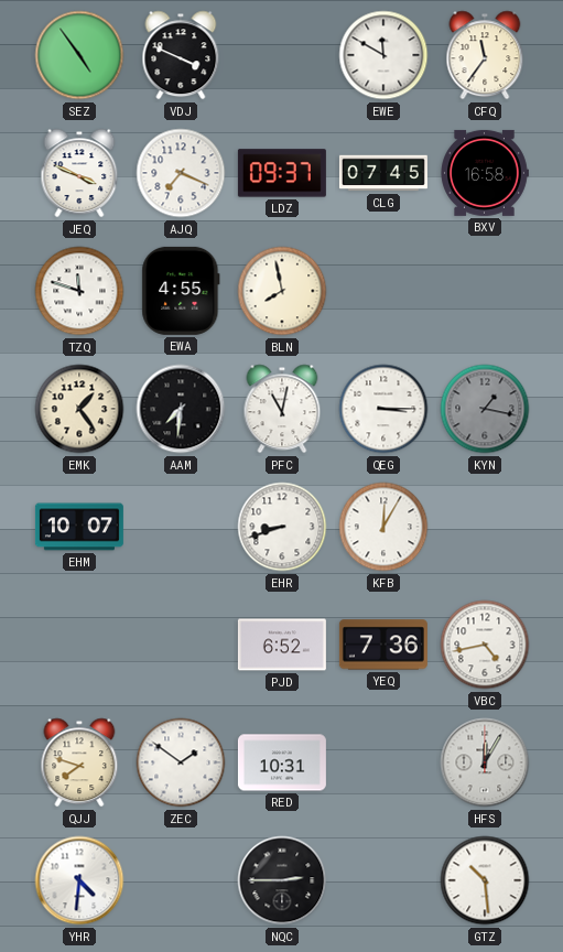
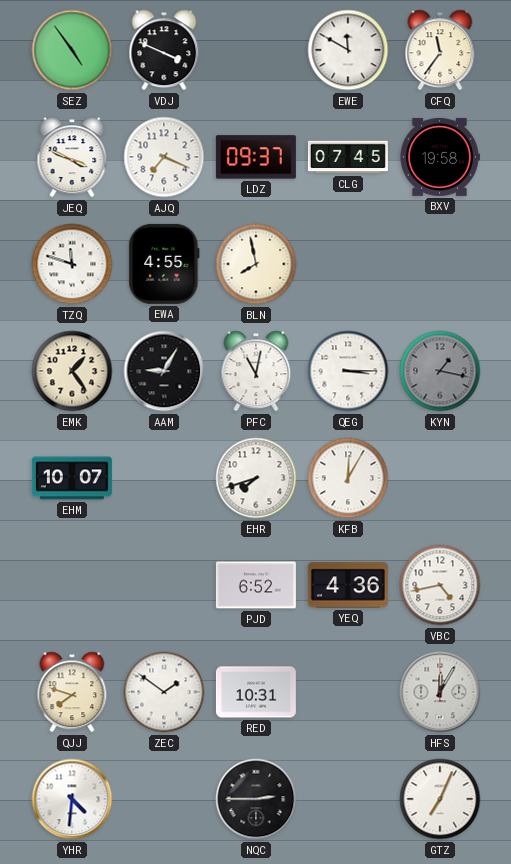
BXV: 16:58 -> 19:58
AAM: 7:31 -> 9:05
EHR: 8:42 -> 7:42
YEQ: 7:36 -> 4:36
GTZ: 10:29 -> 7:04
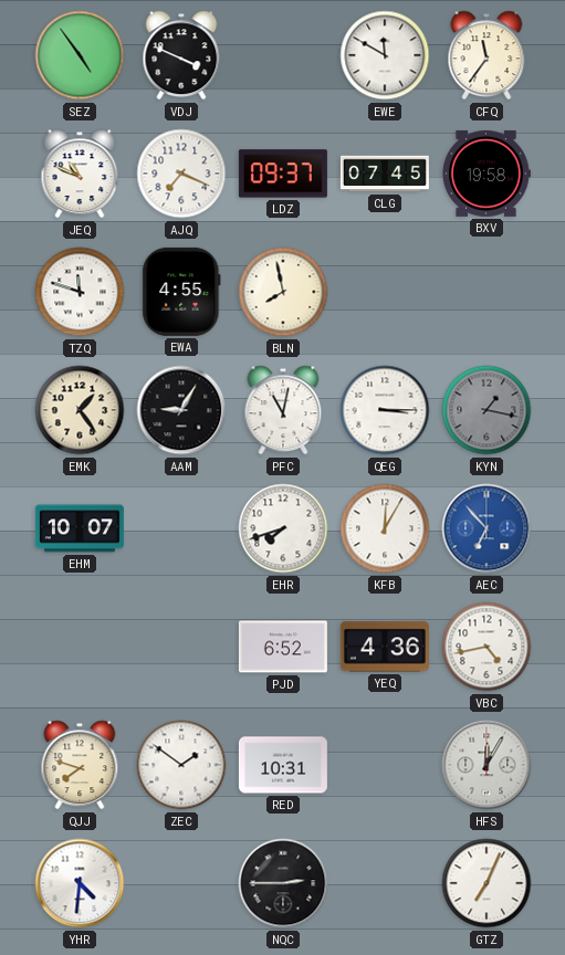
JEQ: 3:49 -> 10:49
AEC: none -> 6:53
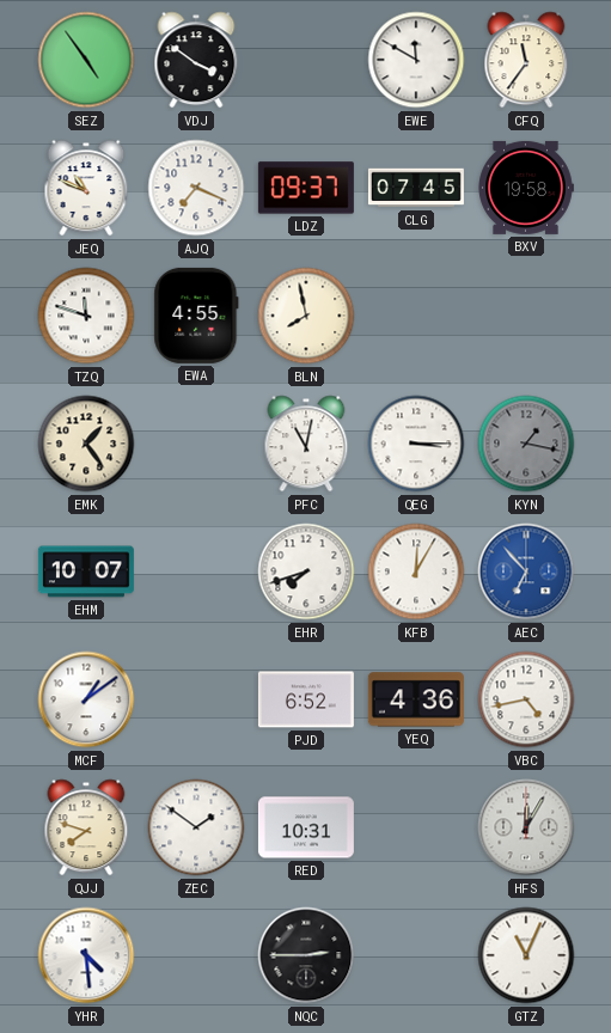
VDJ: 3:49 -> 3:51
AAM: 9:05 -> none
MCF: none -> 1:09
YHR: 4:31 -> 4:29
GTZ: 7:04 -> 11:04
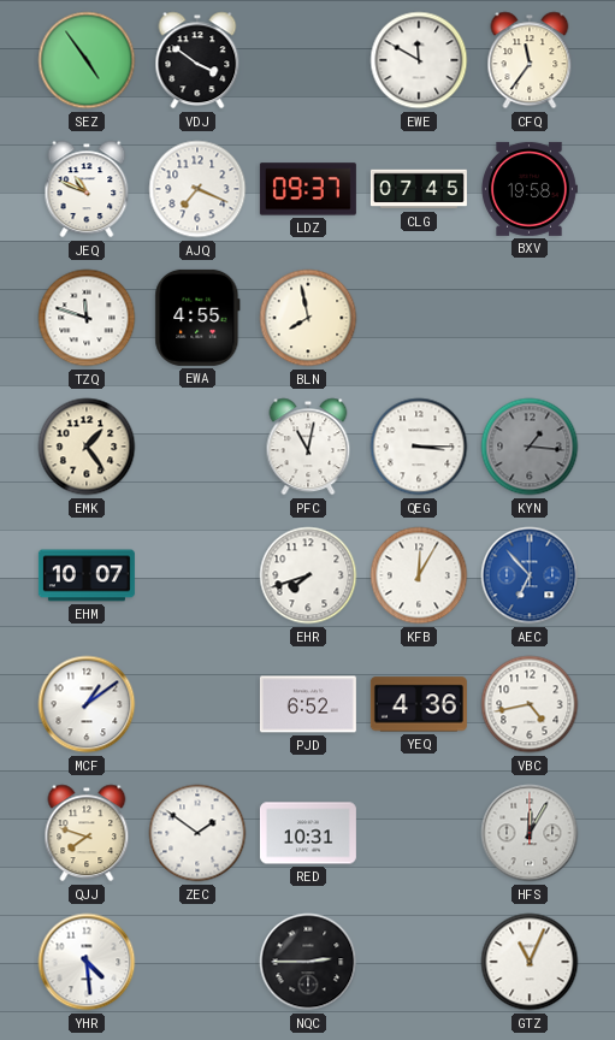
KYN: 1:17 -> 1:16
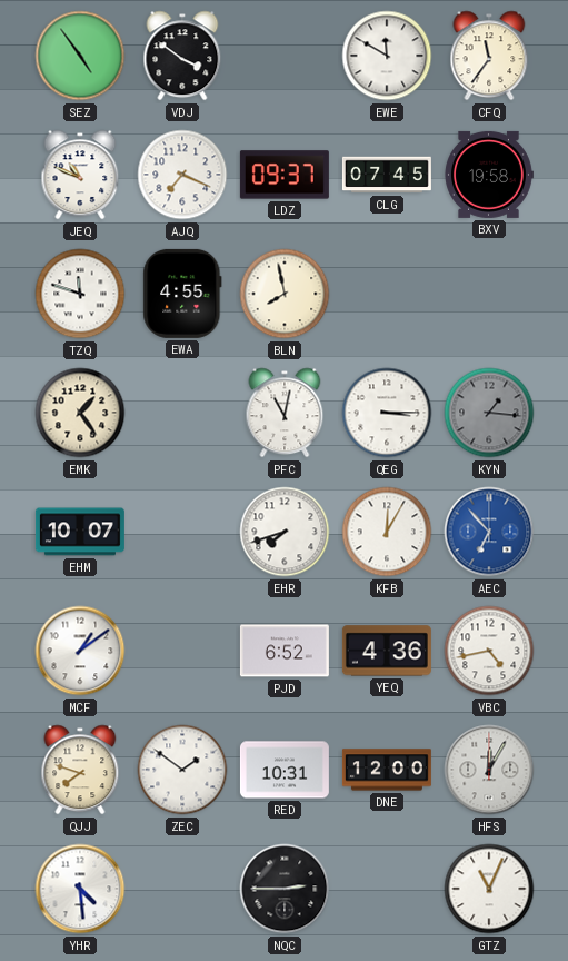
DNE: none -> 12:00
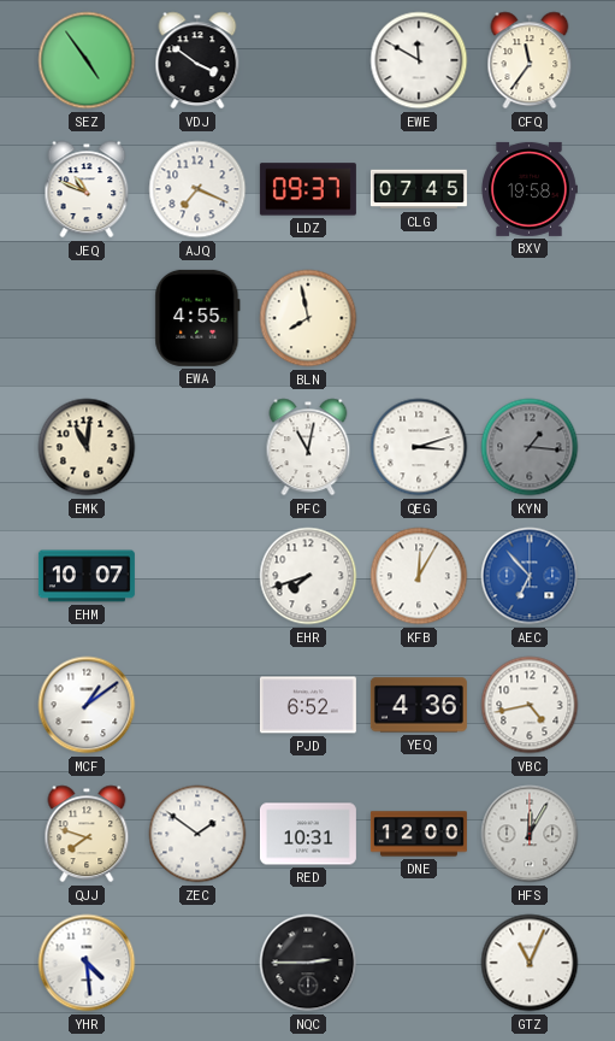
TZQ: 11:48 -> none
EMK: 1:24 -> 11:01
QEG: 3:15 -> 3:12
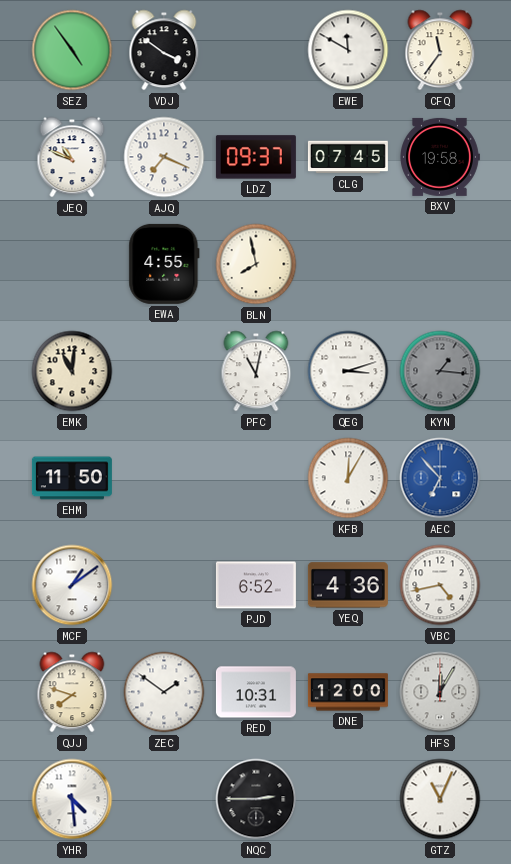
EHM: 10:07 -> 11:50
EHR: 7:42 -> none
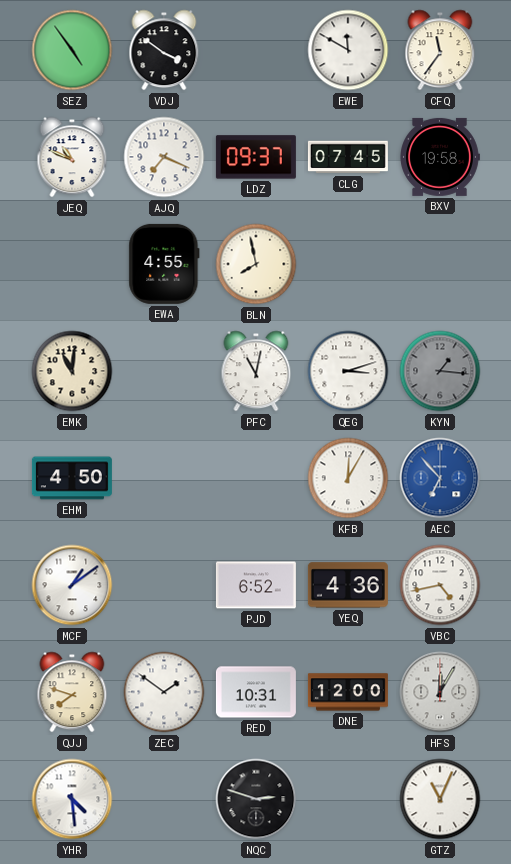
EHM: 11:50 -> 4:50
NQC: 2:45 -> 2:48
